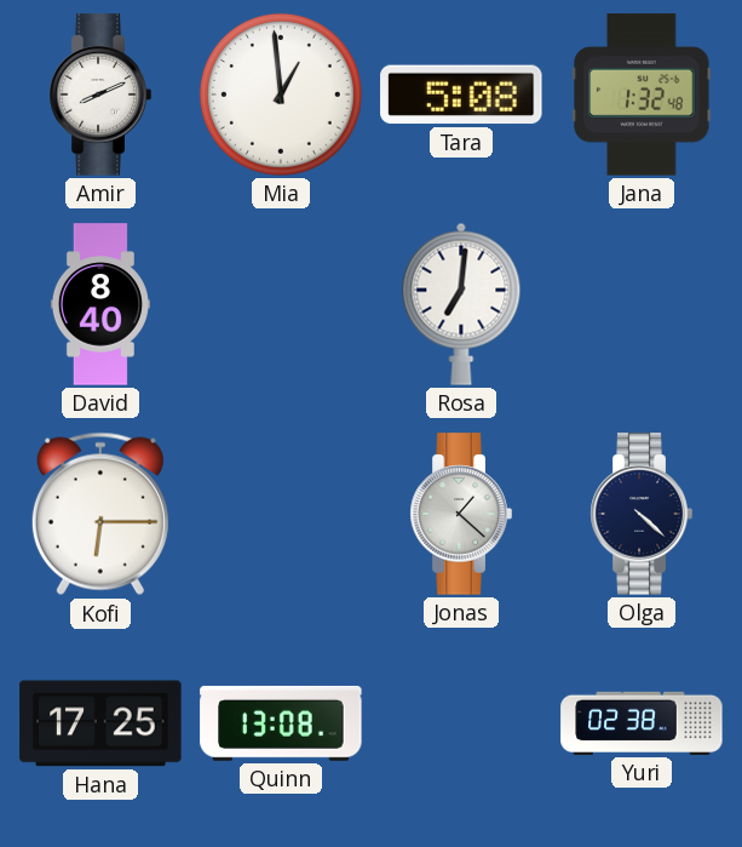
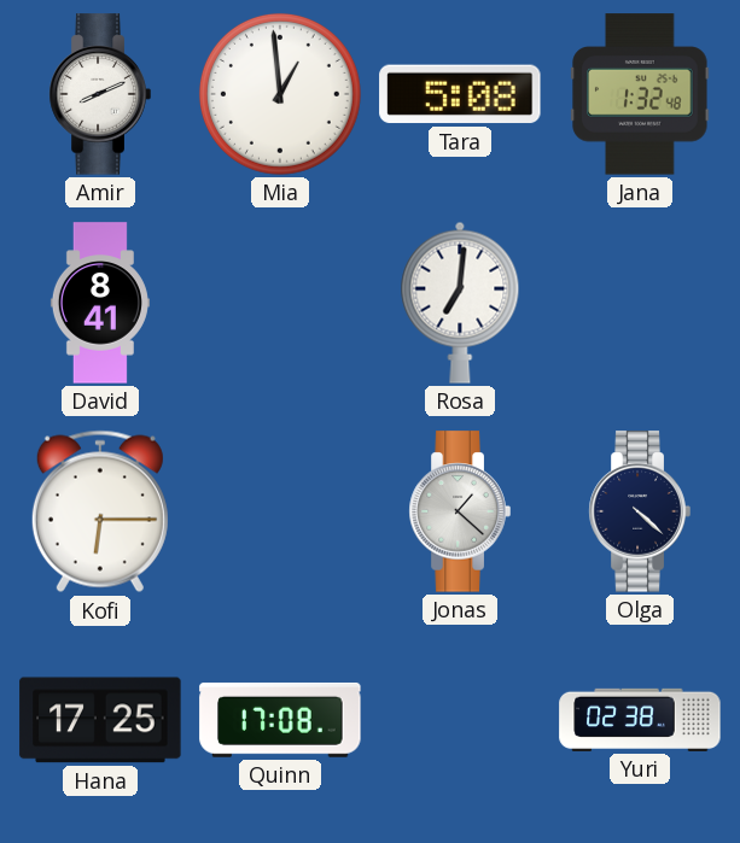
David: 8:40 -> 8:41
Quinn: 13:08 -> 17:08
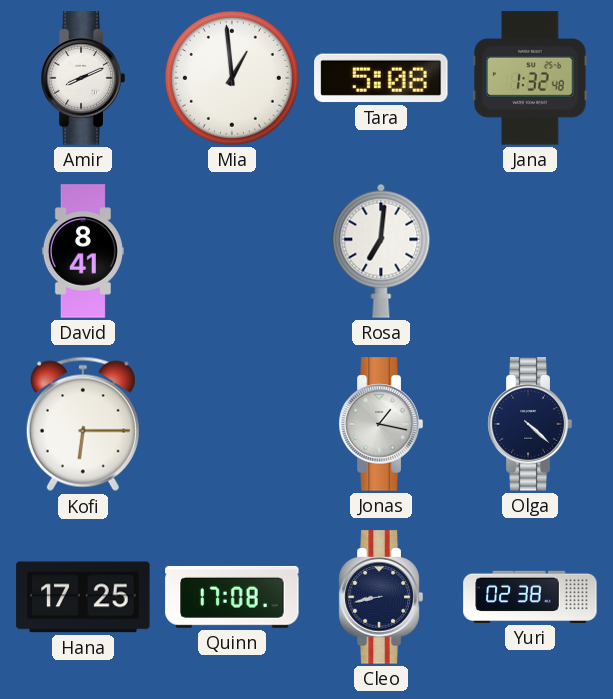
Jonas: 1:22 -> 1:17
Cleo: none -> 8:43
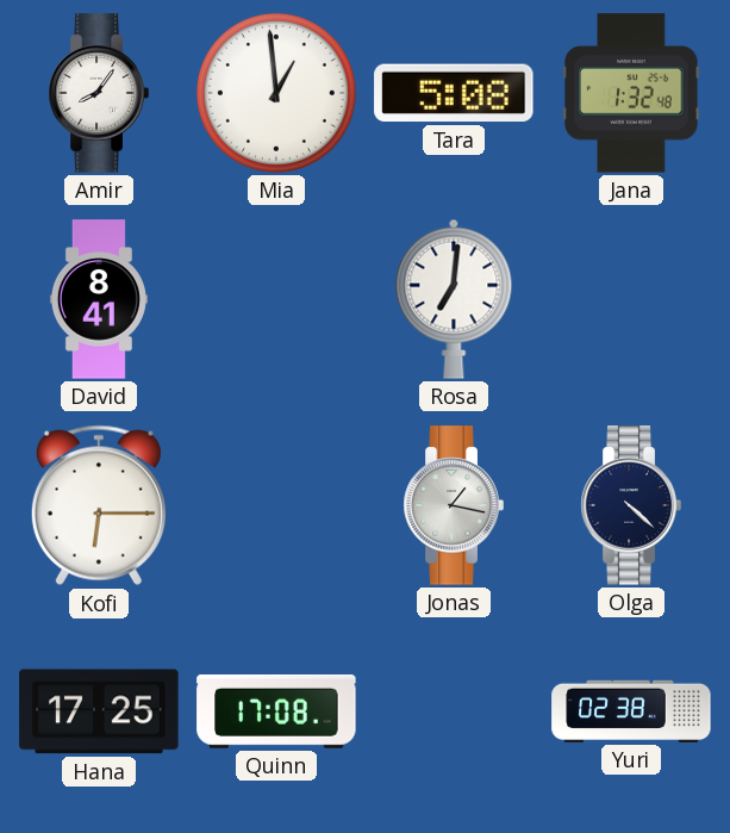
Amir: 8:11 -> 8:06
Cleo: 8:43 -> none
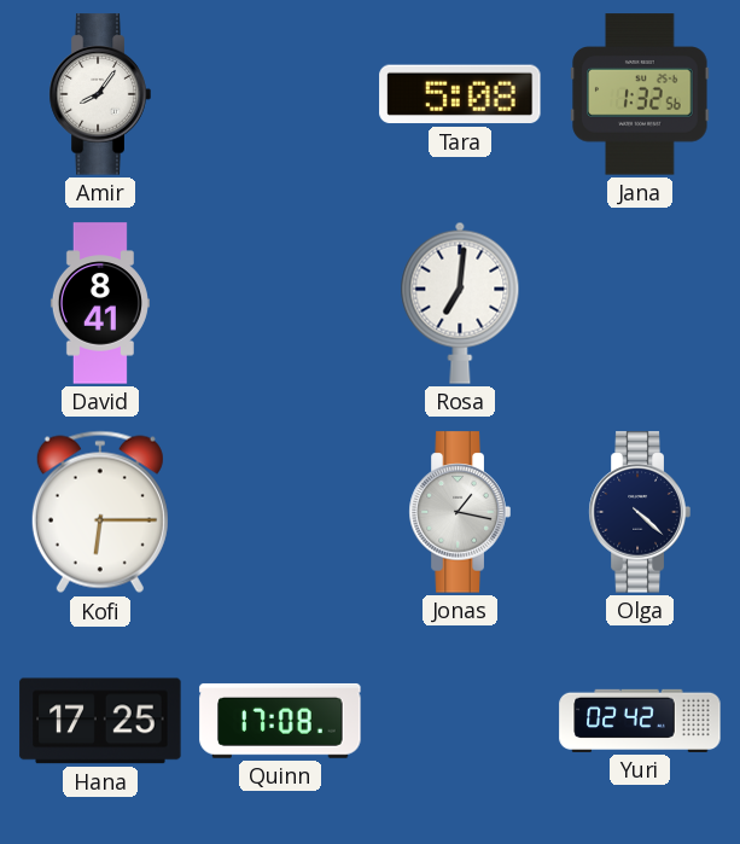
Mia: 12:59 -> none
Jana: 1:32:48 -> 1:32:56
Yuri: 02:38 -> 02:42
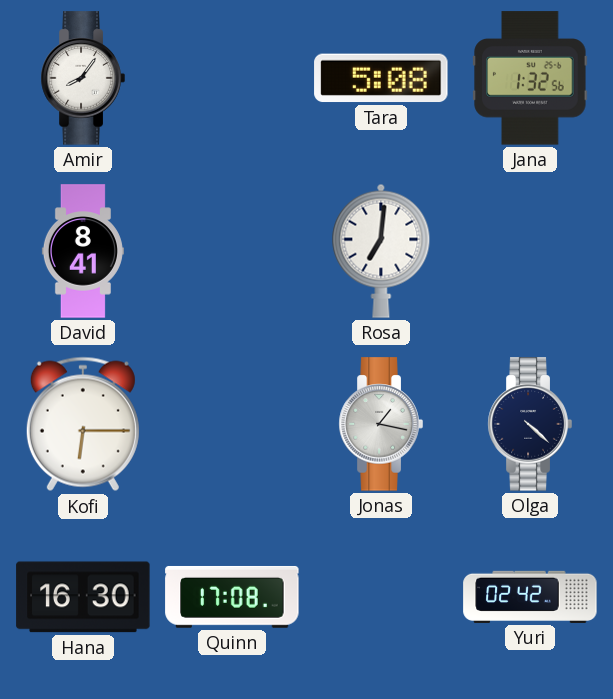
Hana: 17:25 -> 16:30
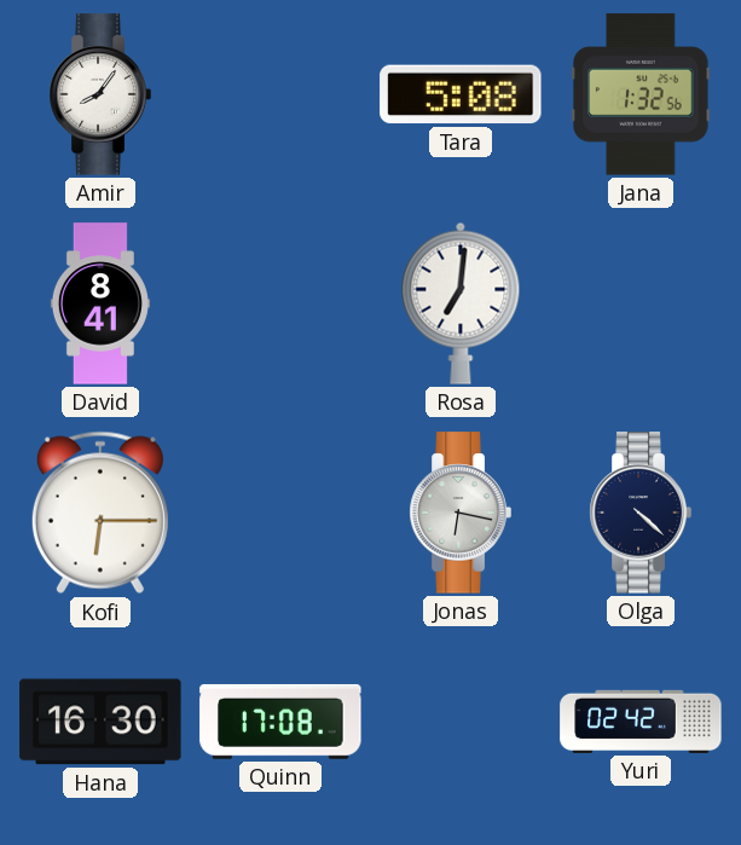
Jonas: 1:17 -> 6:17
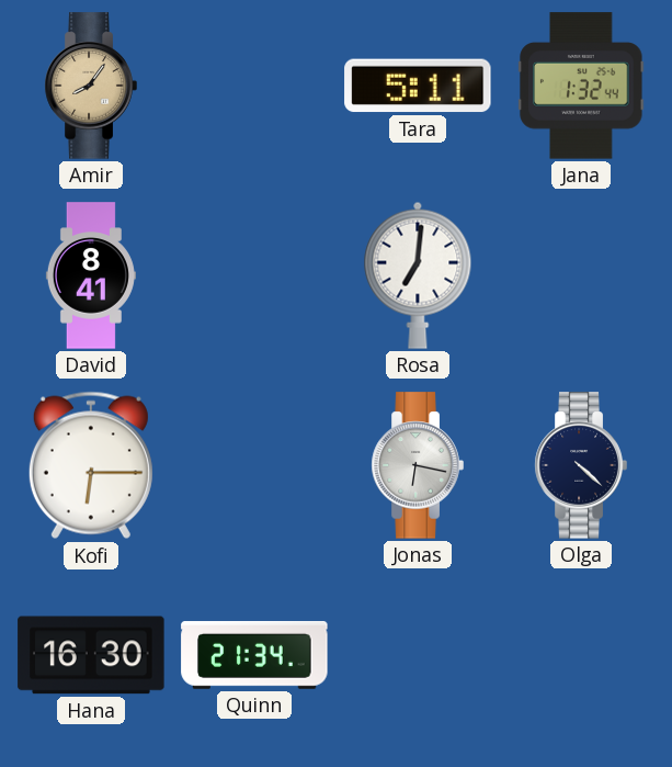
Amir dial: white -> champagne
Tara: 5:08 -> 5:11
Jana: 1:32:56 -> 1:32:44
Quinn: 17:08 -> 21:34
Yuri: 02:42 -> none
